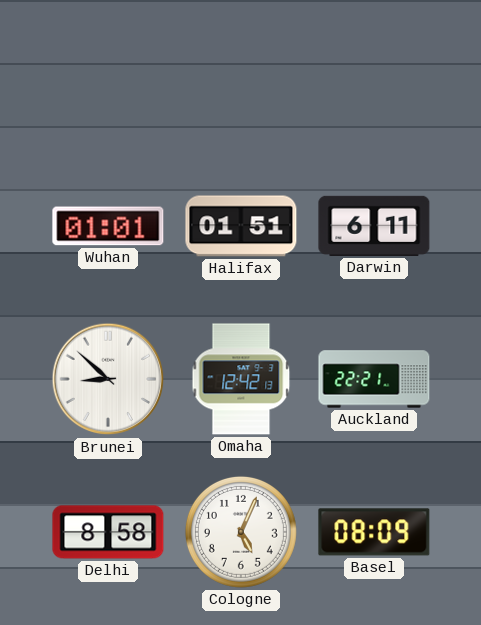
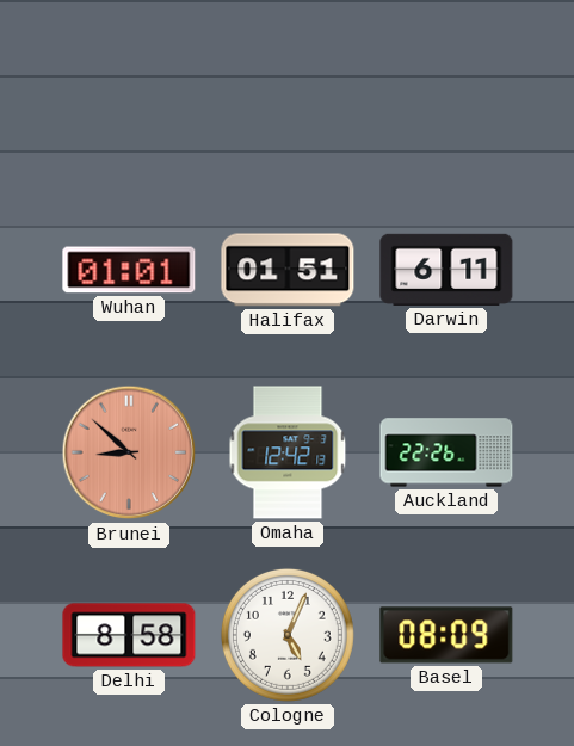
Brunei dial: white -> salmon
Auckland: 22:21 -> 22:26
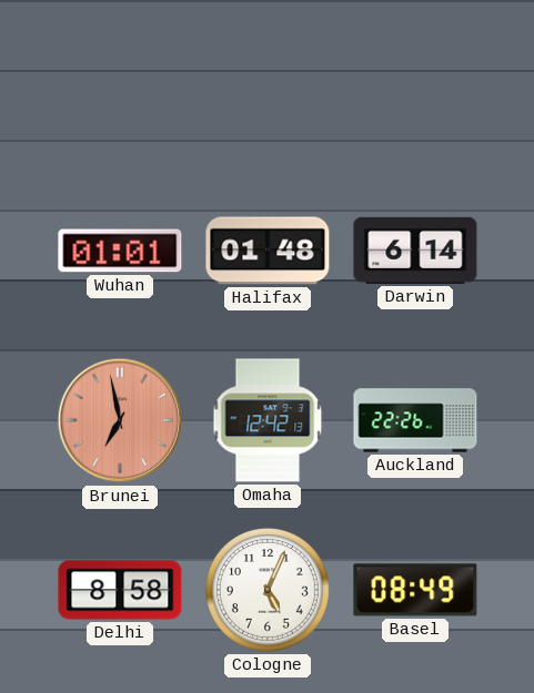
Halifax: 01:51 -> 01:48
Darwin: 6:11 -> 6:14
Brunei: 8:52 -> 6:58
Basel: 08:09 -> 08:49
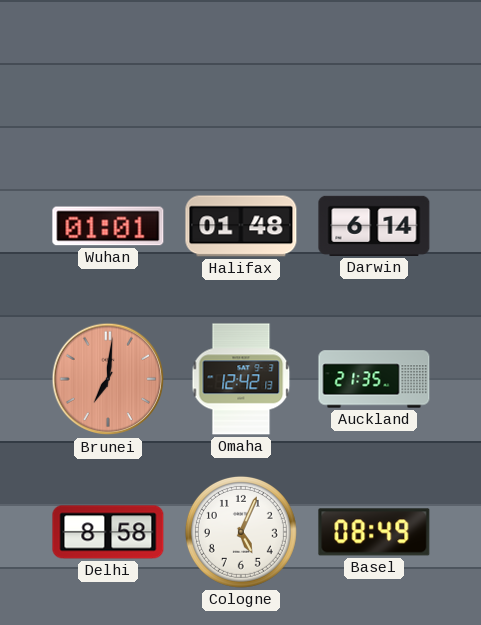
Brunei: 6:58 -> 7:01
Auckland: 22:26 -> 21:35
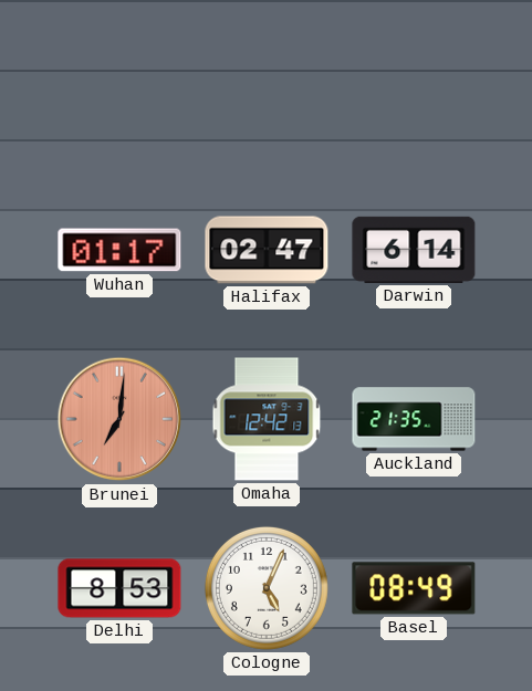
Wuhan: 01:01 -> 01:17
Halifax: 01:48 -> 02:47
Delhi: 8:58 -> 8:53
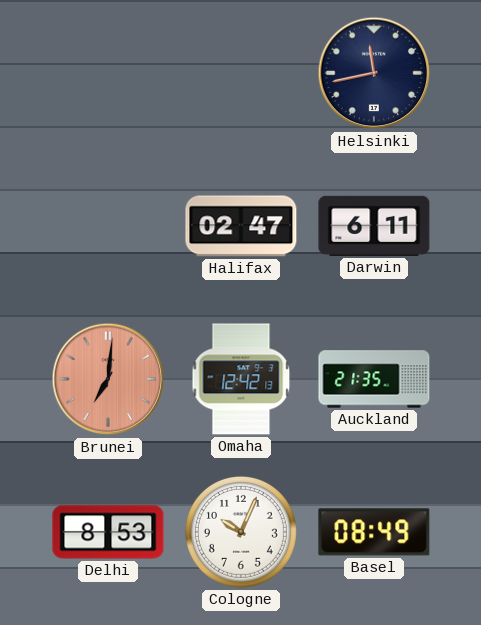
Helsinki: none -> 11:43
Wuhan: 01:17 -> none
Darwin: 6:14 -> 6:11
Cologne: 5:04 -> 10:04
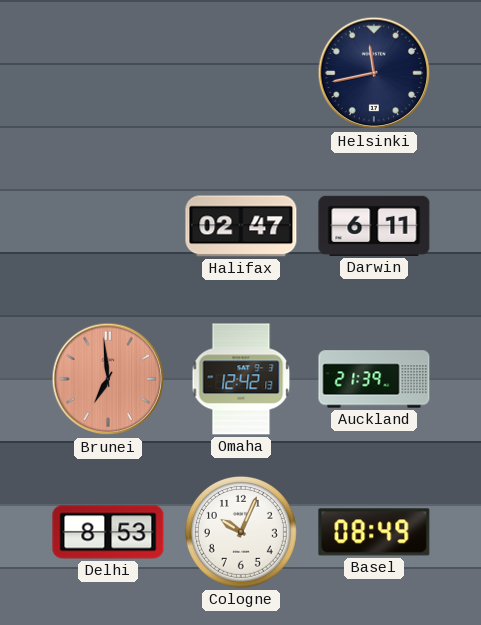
Brunei: 7:01 -> 6:59
Auckland: 21:35 -> 21:39
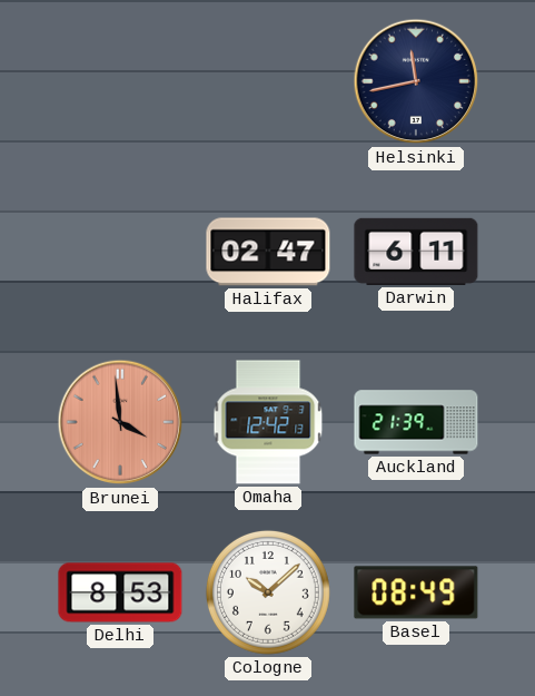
Brunei: 6:59 -> 3:59
Cologne: 10:04 -> 10:08
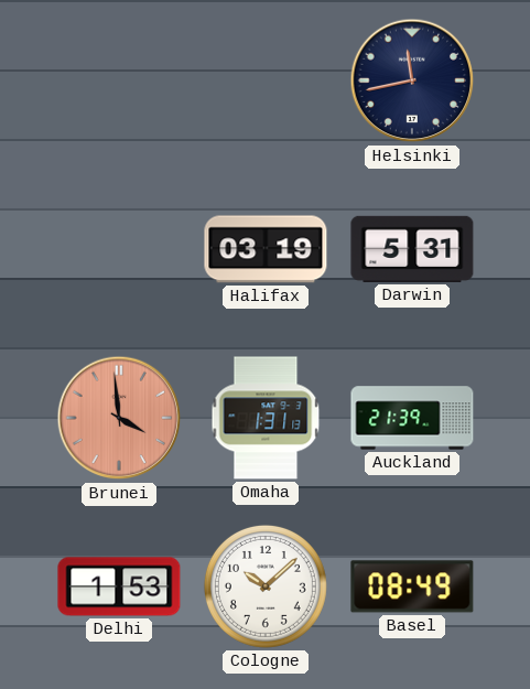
Halifax: 02:47 -> 03:19
Darwin: 6:11 -> 5:31
Omaha: 12:42 -> 1:31
Delhi: 8:53 -> 1:53
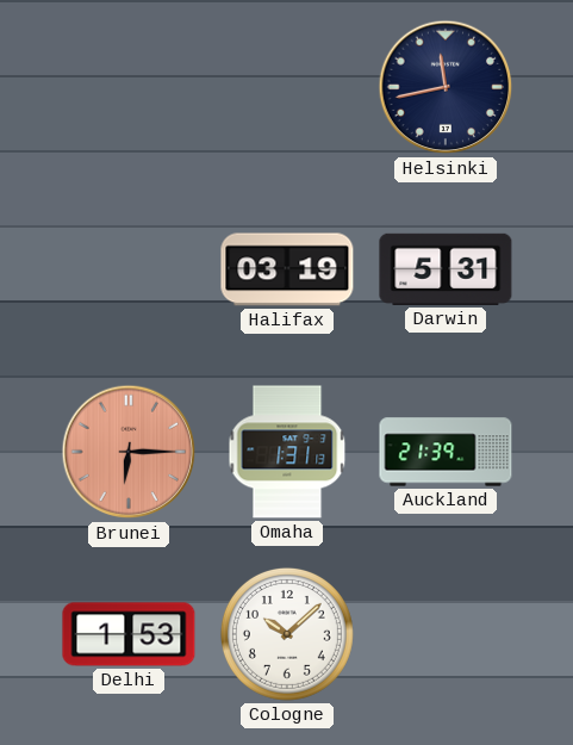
Brunei: 3:59 -> 6:15
Basel: 08:49 -> none
